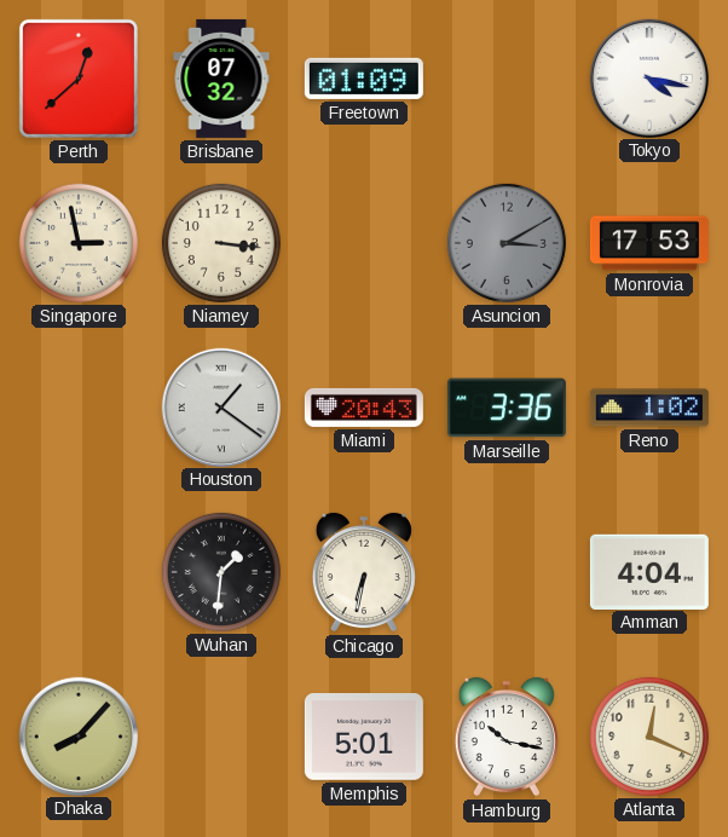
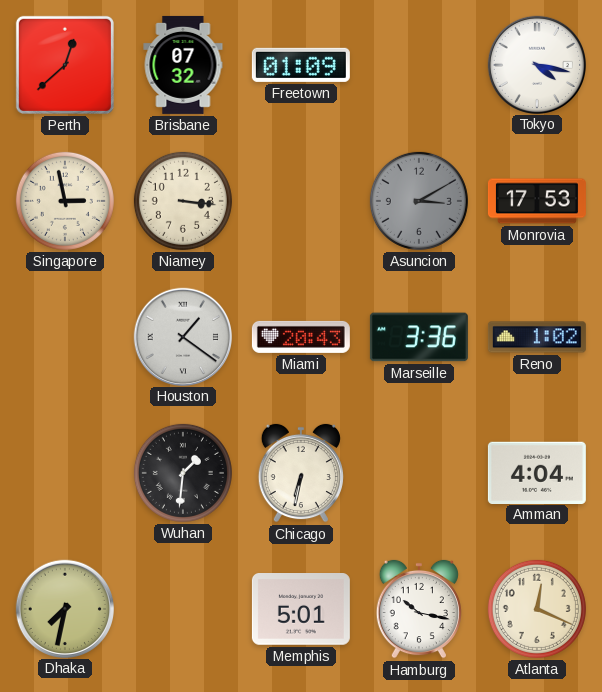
Dhaka: 8:07 -> 7:32
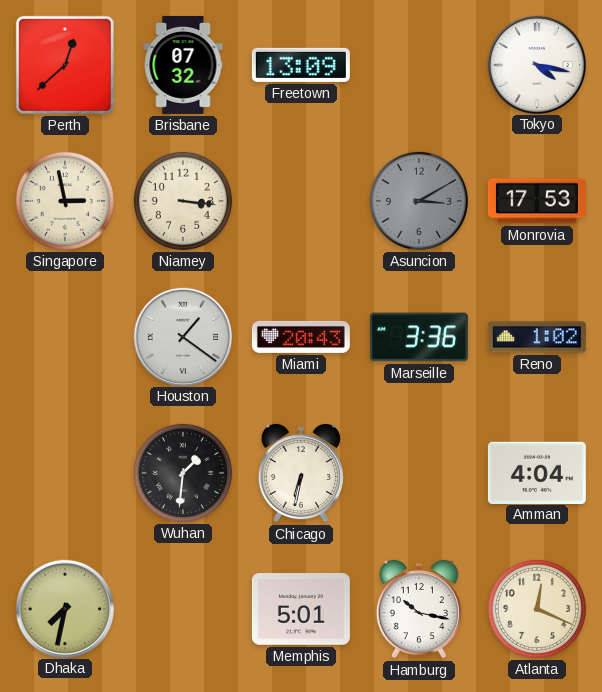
Freetown: 01:09 -> 13:09
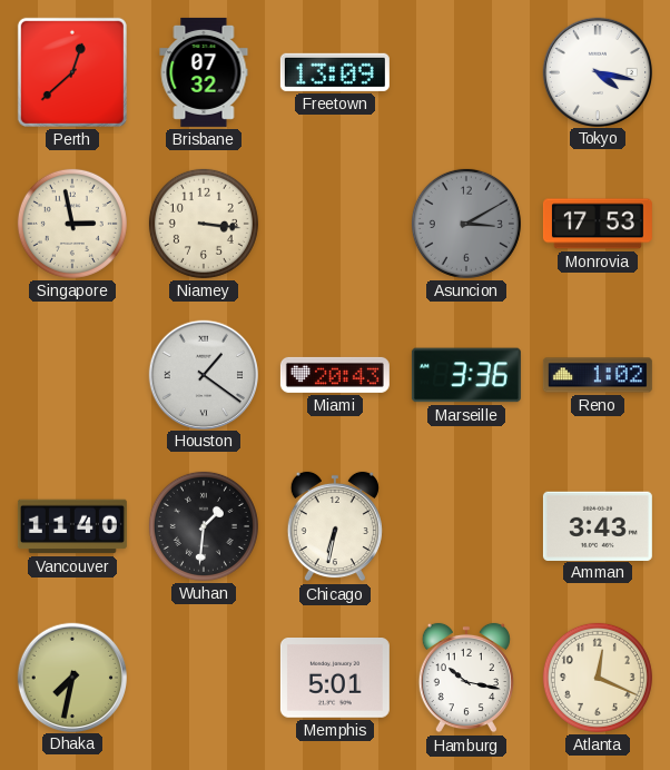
Vancouver: none -> 11:40
Amman: 4:04 -> 3:43
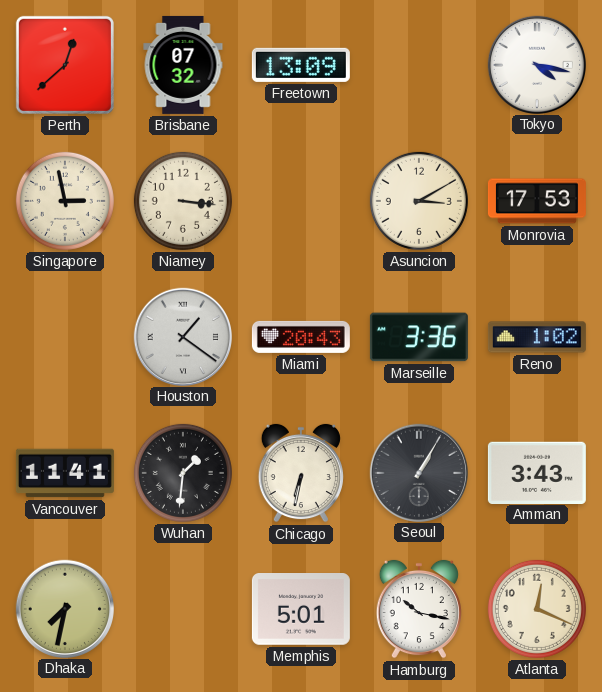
Asuncion dial: grey -> cream
Vancouver: 11:40 -> 11:41
Seoul: none -> 1:05
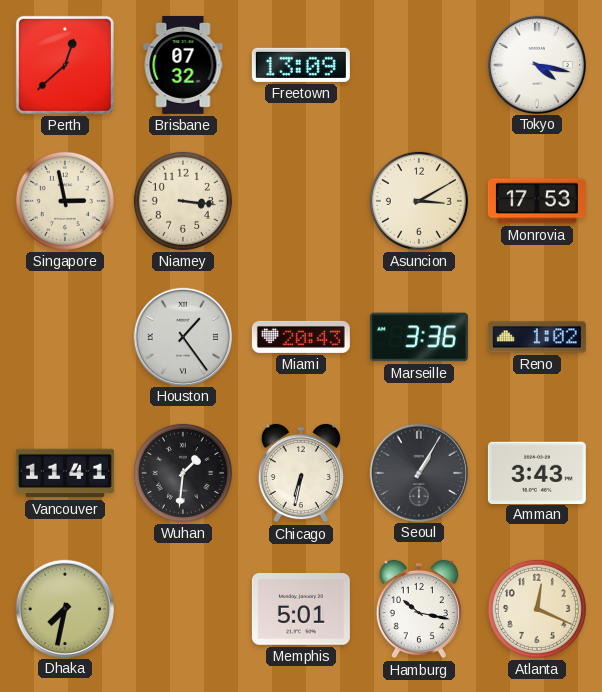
Houston: 1:21 -> 1:24
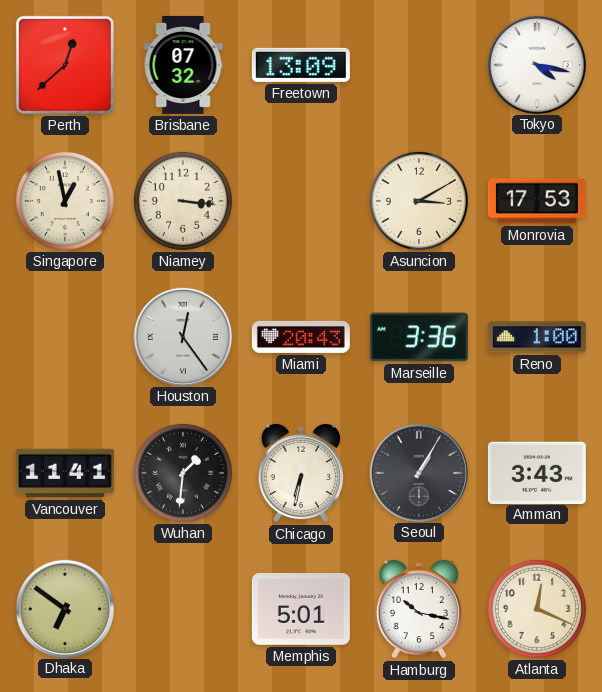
Singapore: 2:58 -> 12:58
Houston: 1:24 -> 12:24
Reno: 1:02 -> 1:00
Dhaka: 7:32 -> 6:51
